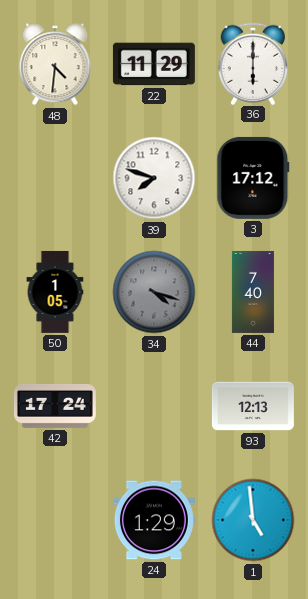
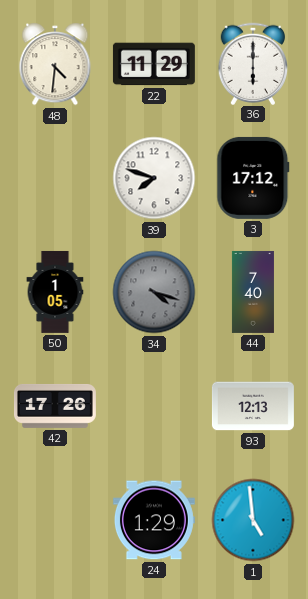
42: 17:24 -> 17:26
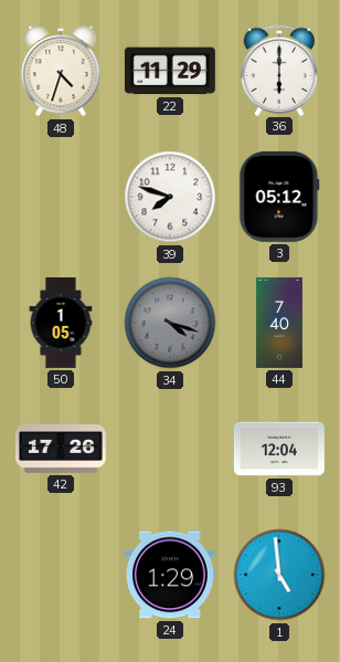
48: 4:31 -> 4:33
3: 17:12 -> 05:12
93: 12:13 -> 12:04
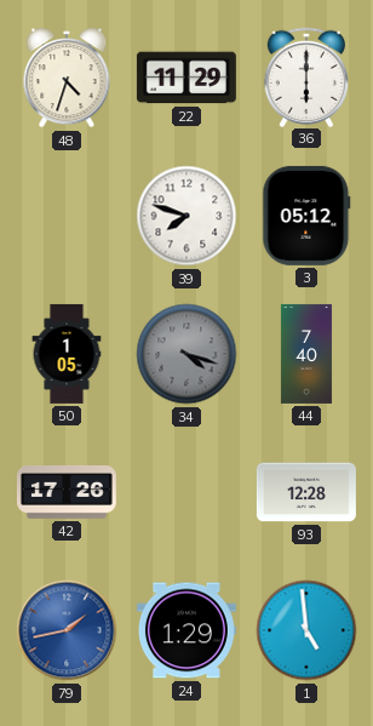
93: 12:04 -> 12:28
79: none -> 1:43
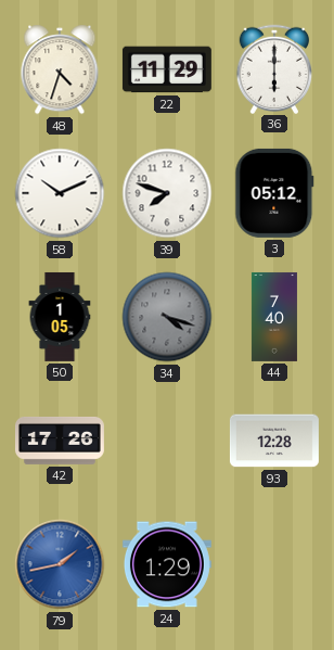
58: none -> 10:11
1: 4:59 -> none
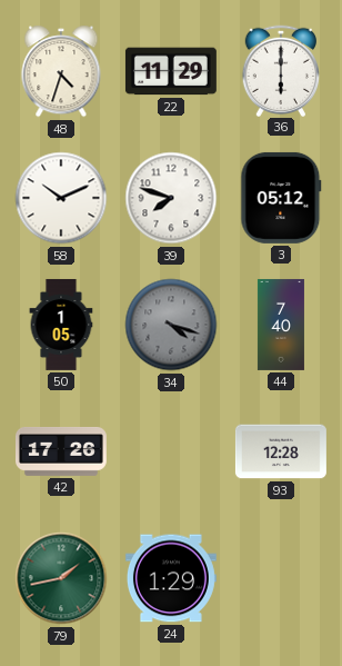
79 dial: blue -> green
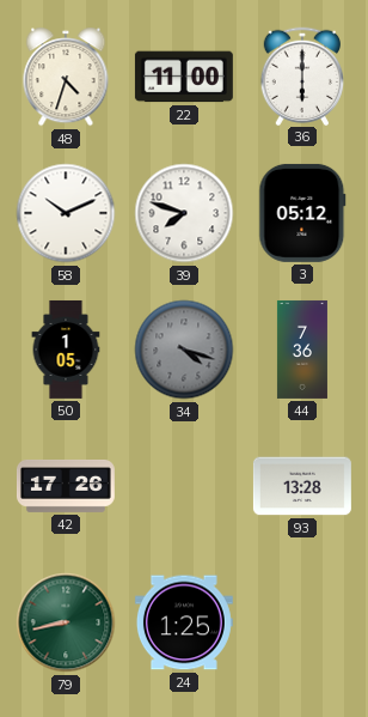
22: 11:29 -> 11:00
44: 7:40 -> 7:36
93: 12:28 -> 13:28
79: 1:43 -> 8:43
24: 1:29 -> 1:25
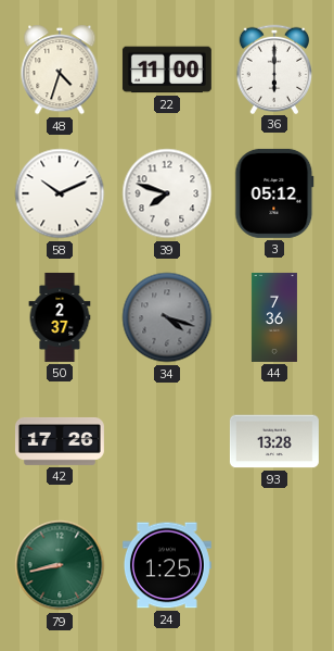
50: 1:05 -> 2:37
